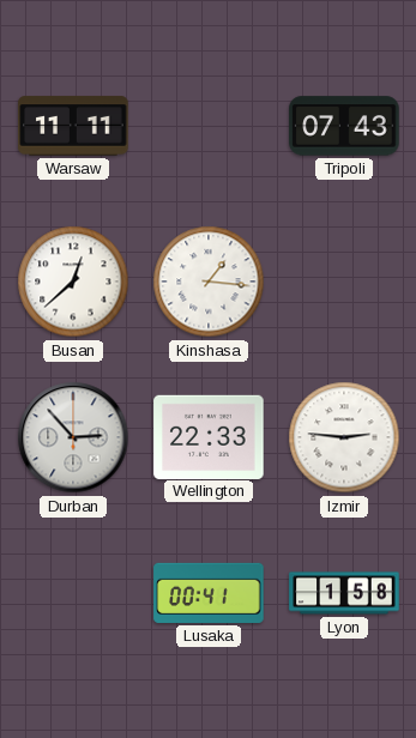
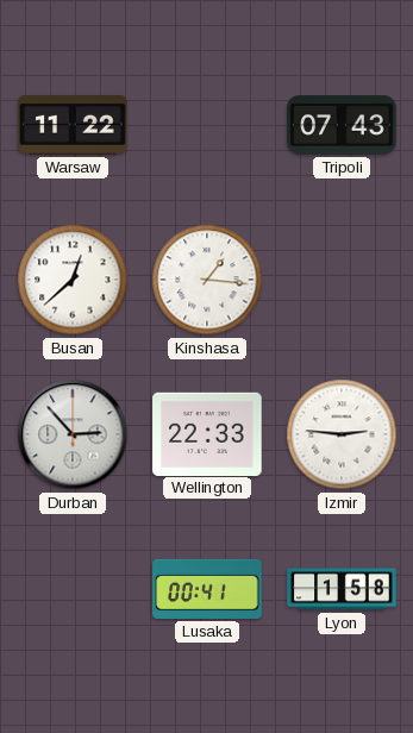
Warsaw: 11:11 -> 11:22
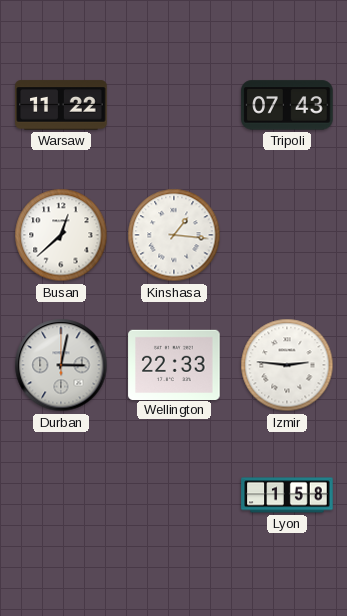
Durban: 2:53 -> 3:02
Lusaka: 00:41 -> none
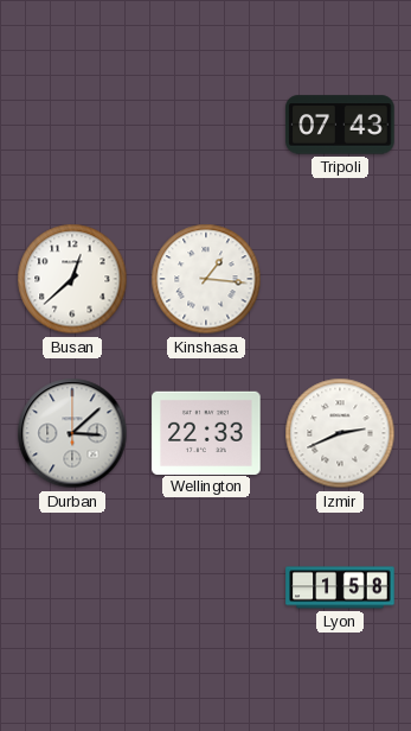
Warsaw: 11:22 -> none
Durban: 3:02 -> 3:08
Izmir: 2:46 -> 2:41
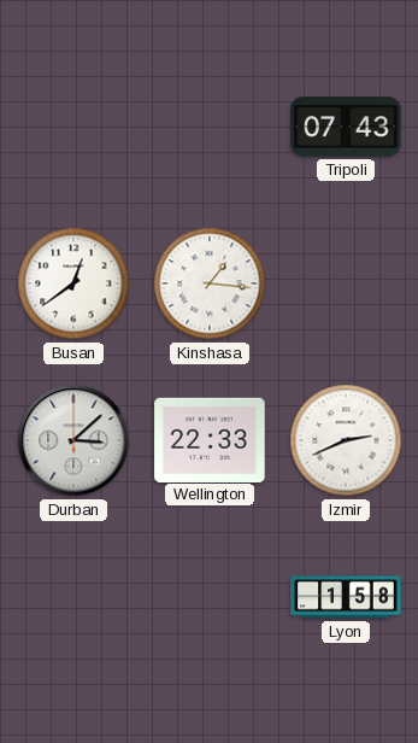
Busan: 12:38 -> 12:39
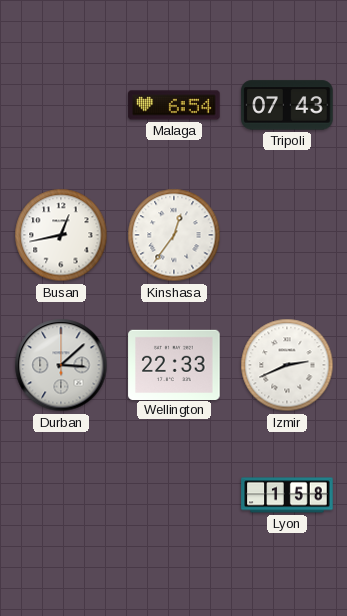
Malaga: none -> 6:54
Busan: 12:39 -> 12:43
Kinshasa: 1:16 -> 12:36
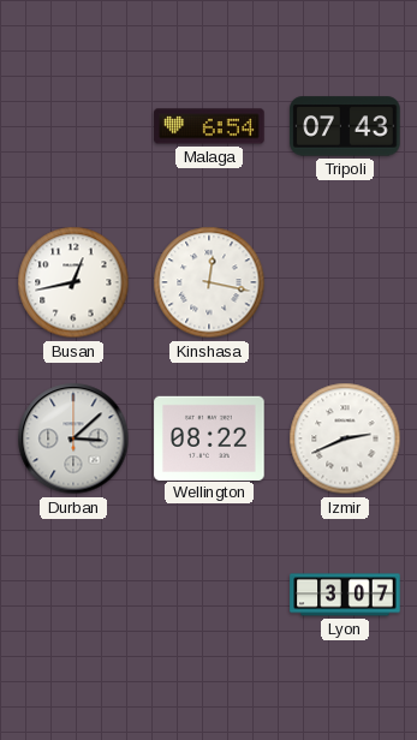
Kinshasa: 12:36 -> 12:17
Wellington: 22:33 -> 08:22
Lyon: 1:58 -> 3:07
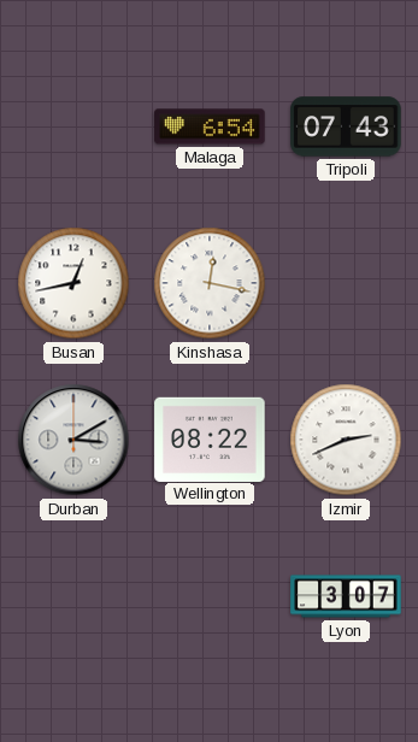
Durban: 3:08 -> 3:10
